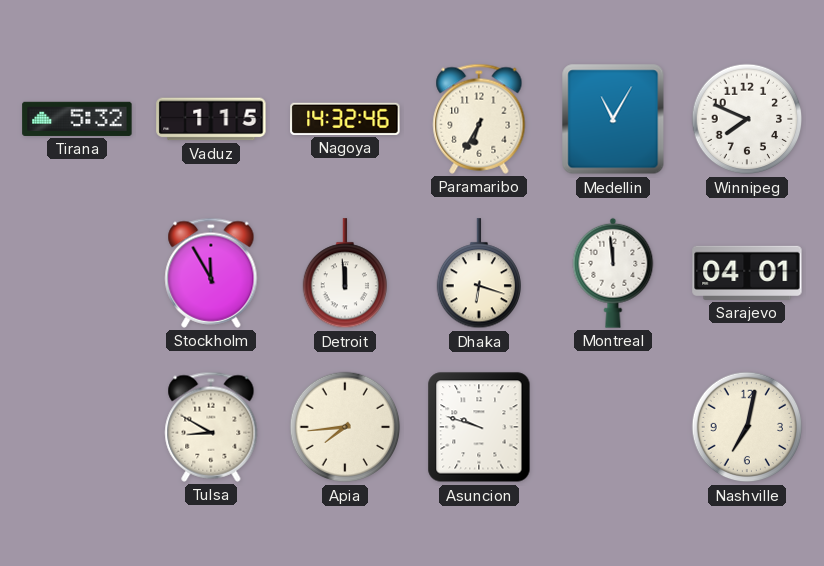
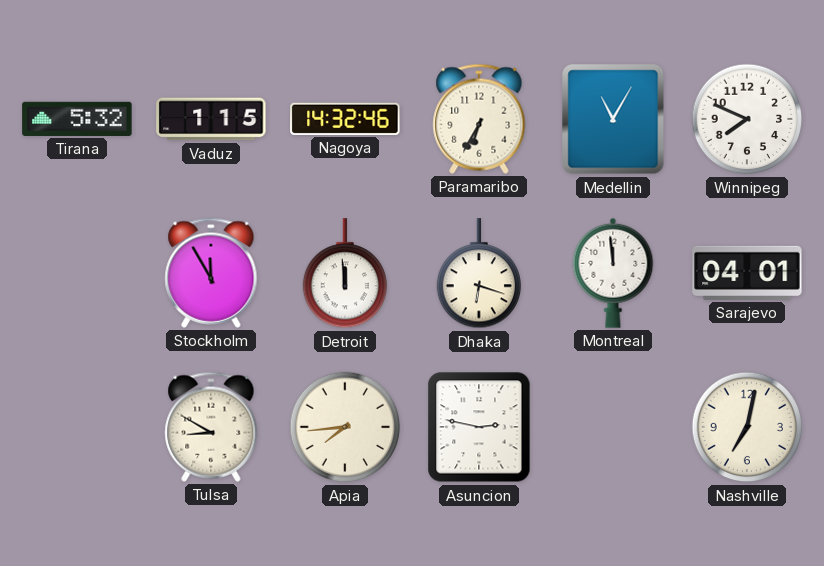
Asuncion: 9:48 -> 2:47
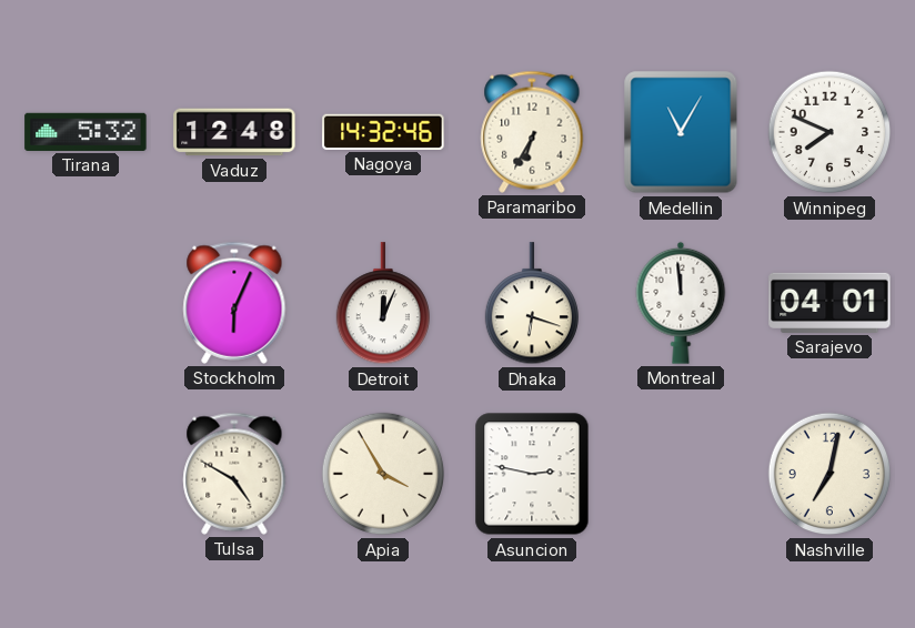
Vaduz: 1:15 -> 12:48
Stockholm: 11:55 -> 6:04
Detroit: 11:59 -> 12:04
Tulsa: 8:50 -> 4:50
Apia: 7:44 -> 3:55
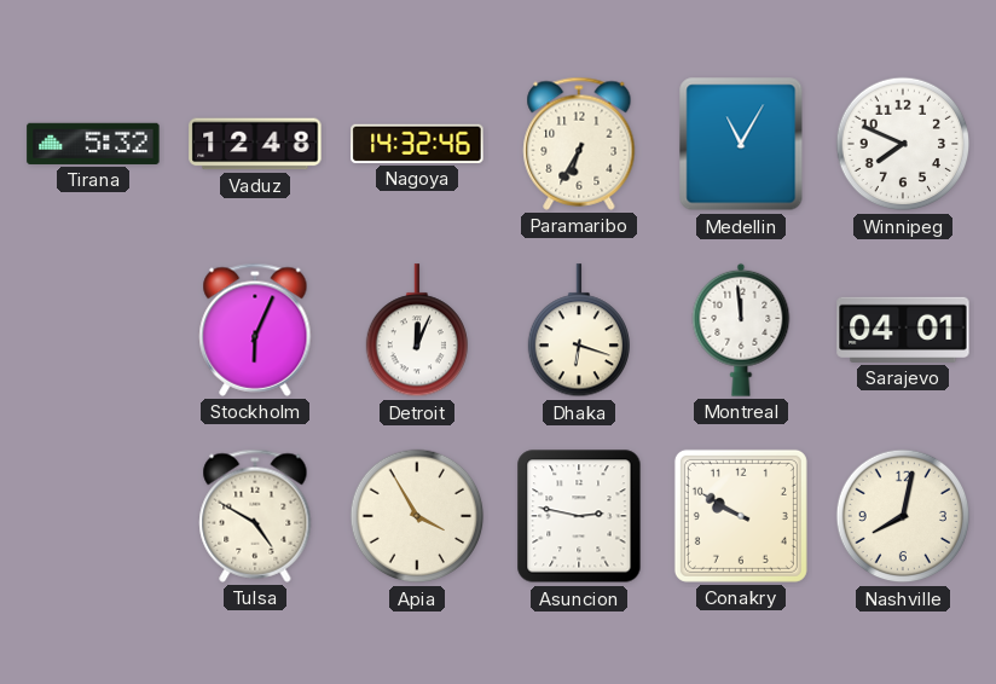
Conakry: none -> 9:50
Nashville: 7:02 -> 8:02
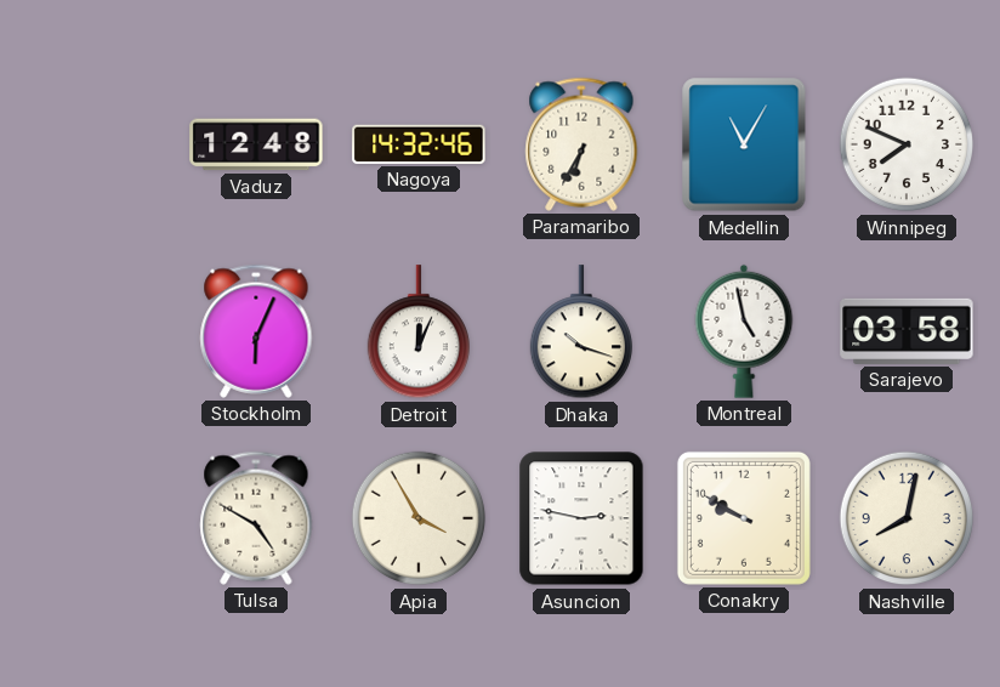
Tirana: 5:32 -> none
Dhaka: 6:18 -> 10:18
Montreal: 11:59 -> 4:58
Sarajevo: 04:01 -> 03:58
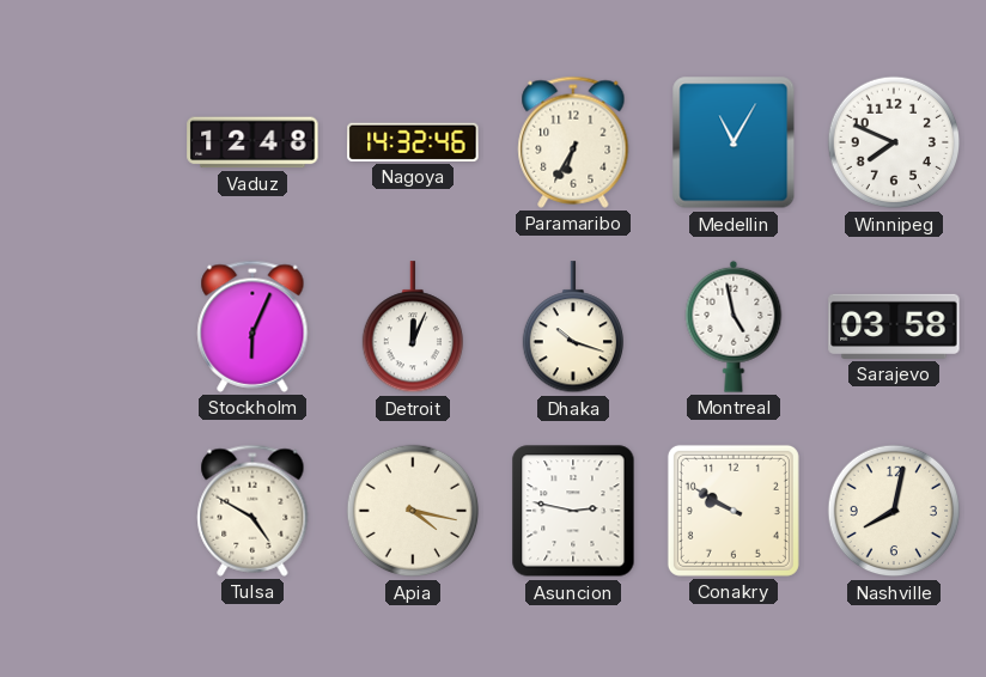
Apia: 3:55 -> 4:17
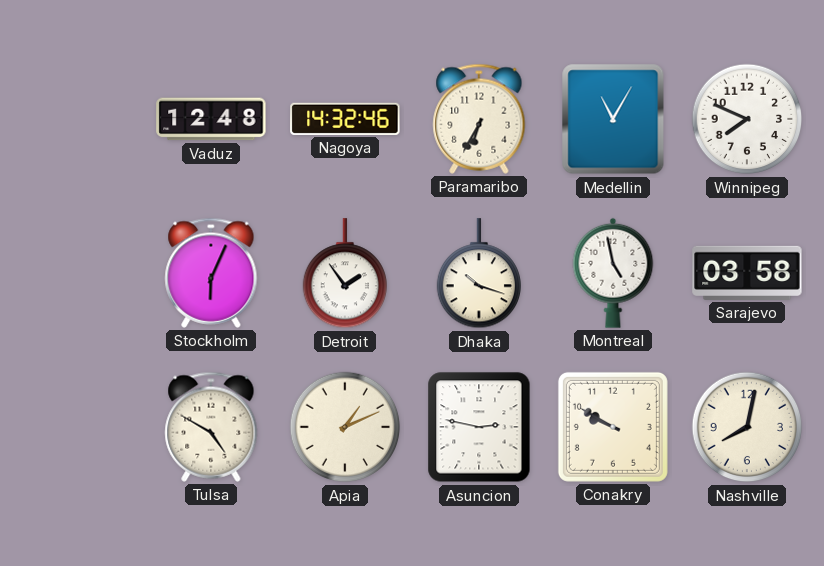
Detroit: 12:04 -> 1:54
Apia: 4:17 -> 1:11
